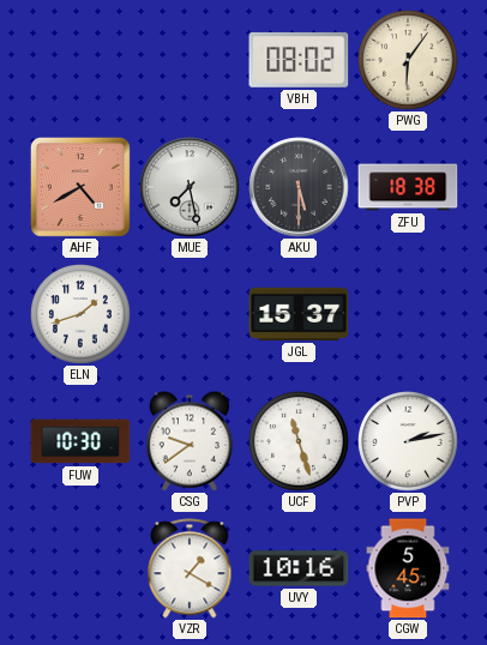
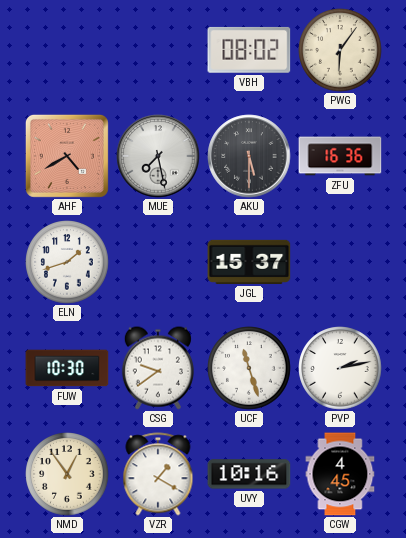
ZFU: 18:38 -> 16:36
NMD: none -> 12:54
CGW: 5:45 -> 4:45
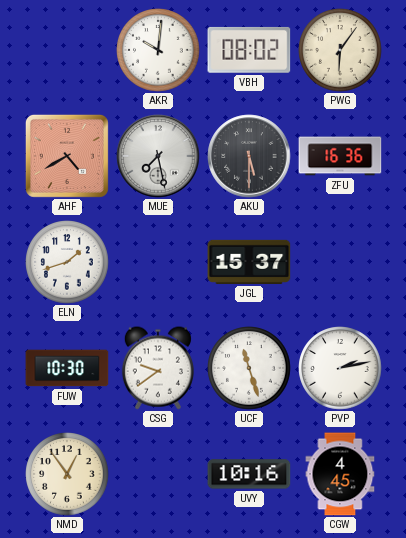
AKR: none -> 10:01
VZR: 1:20 -> none
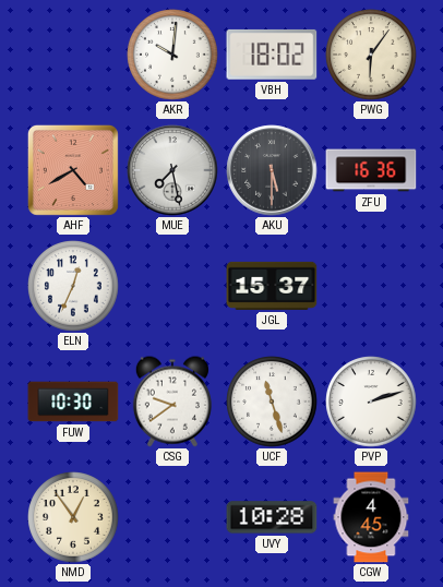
VBH: 08:02 -> 18:02
ELN: 1:42 -> 12:34
PVP: 2:13 -> 2:12
UVY: 10:16 -> 10:28
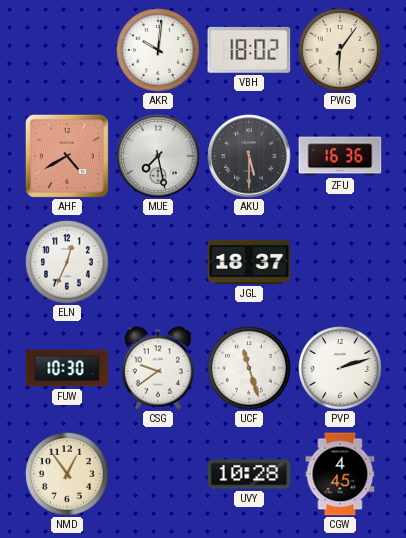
JGL: 15:37 -> 18:37
